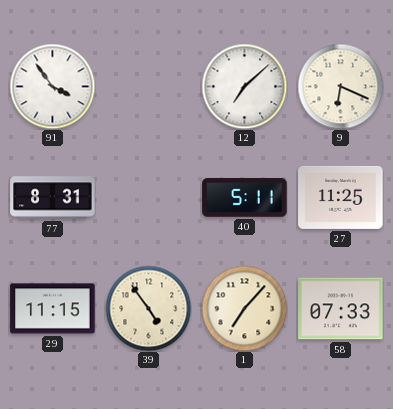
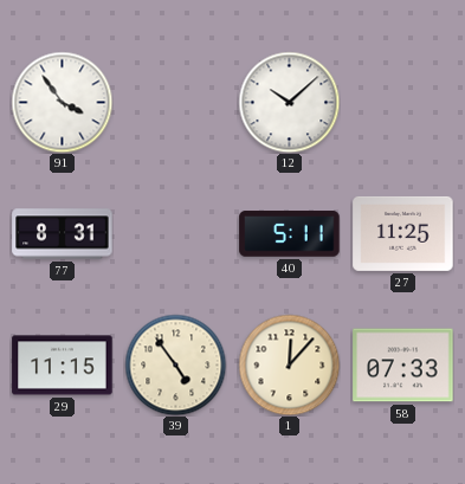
12: 7:08 -> 10:08
9: 6:19 -> none
1: 7:07 -> 12:07
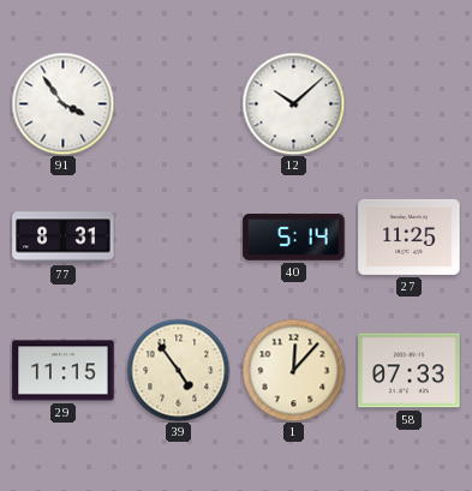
40: 5:11 -> 5:14
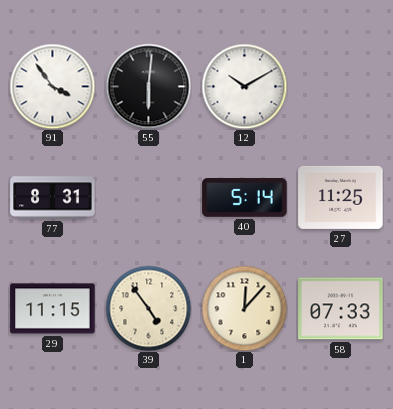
55: none -> 6:01
12: 10:08 -> 10:10
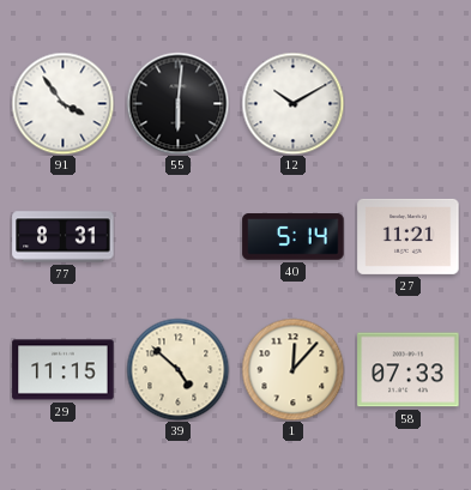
27: 11:25 -> 11:21
39: 4:54 -> 4:52
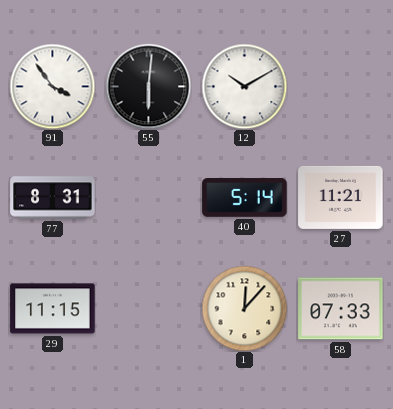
39: 4:52 -> none
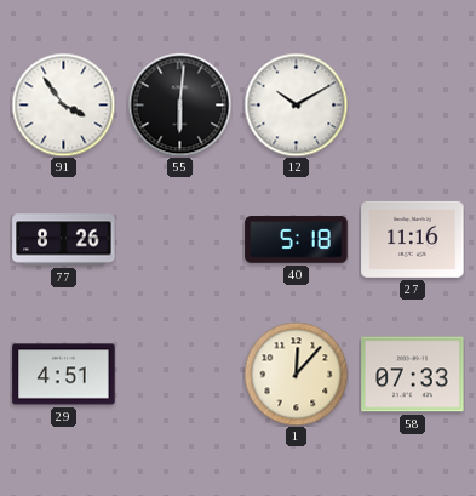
77: 8:31 -> 8:26
40: 5:14 -> 5:18
27: 11:21 -> 11:16
29: 11:15 -> 4:51
